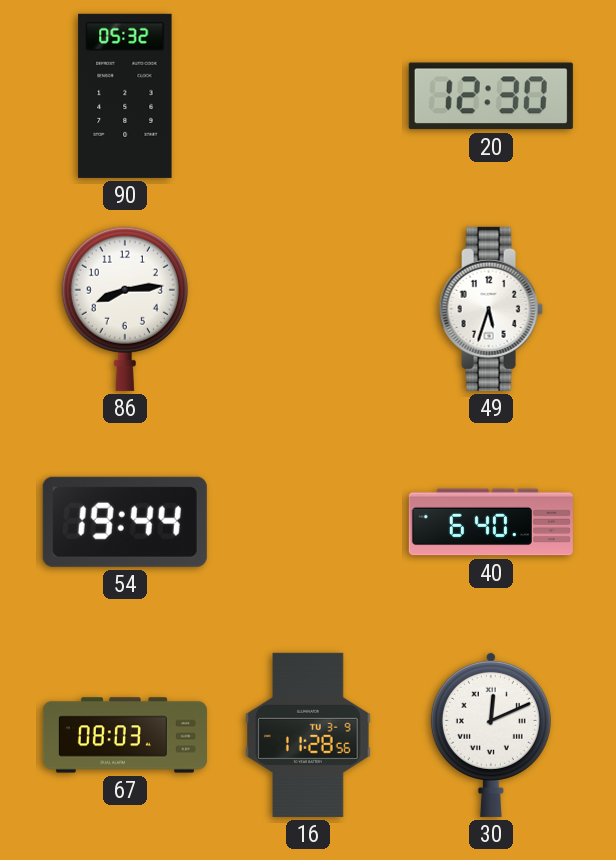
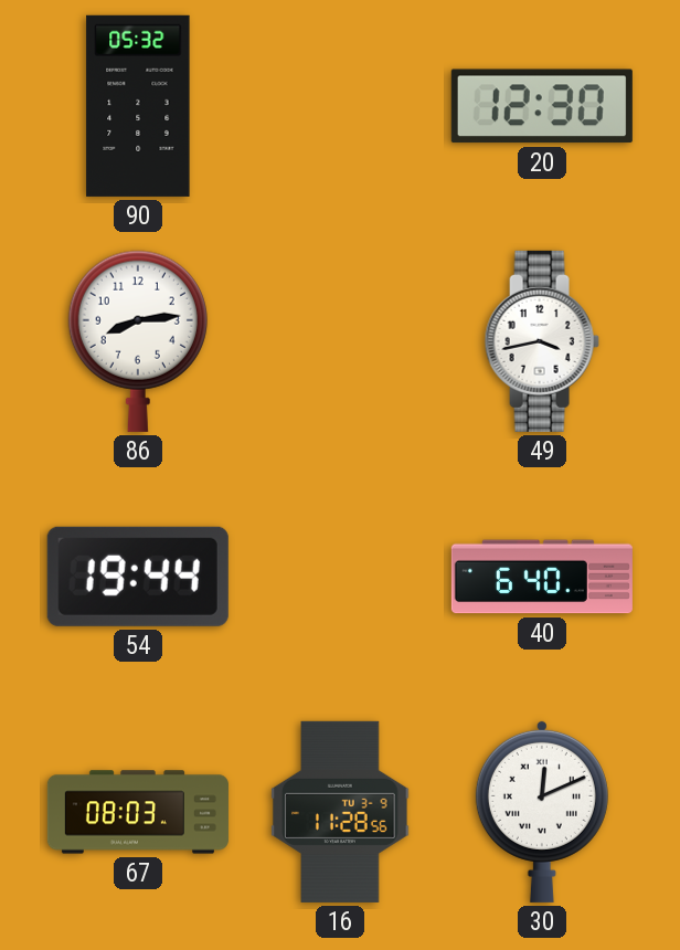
49: 5:33 -> 3:43
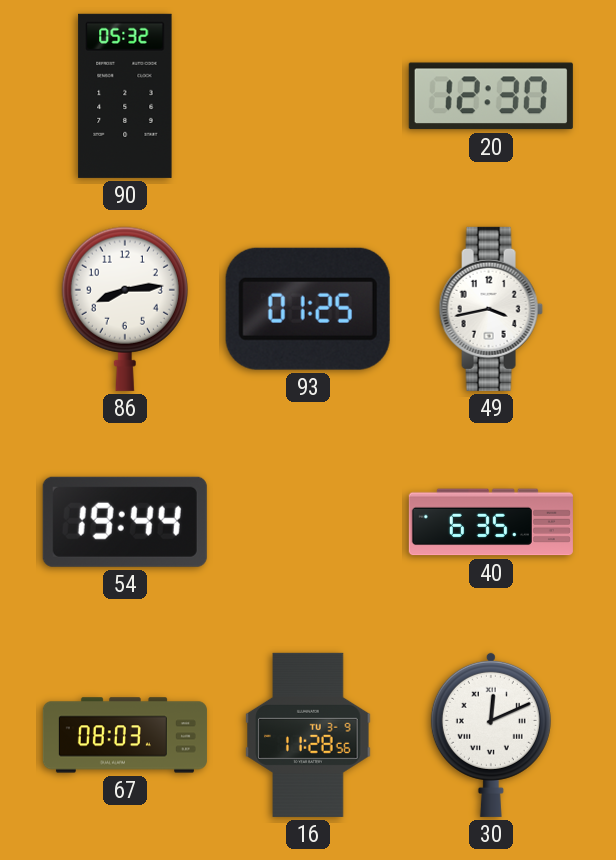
93: none -> 01:25
40: 6:40 -> 6:35
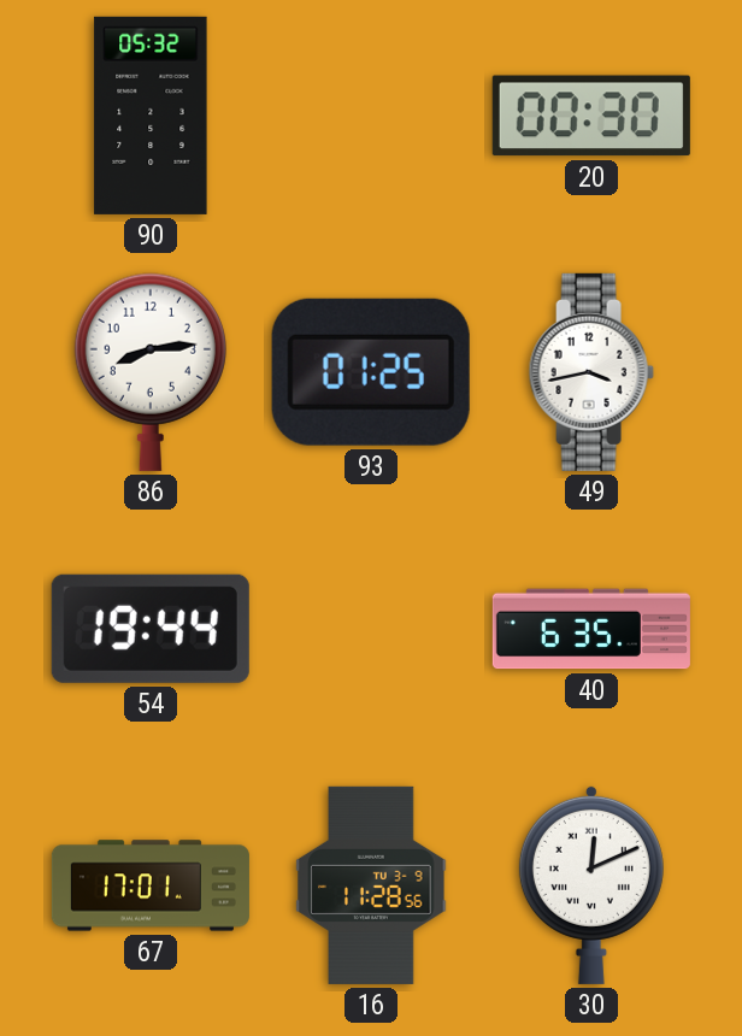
20: 12:30 -> 00:30
67: 08:03 -> 17:01
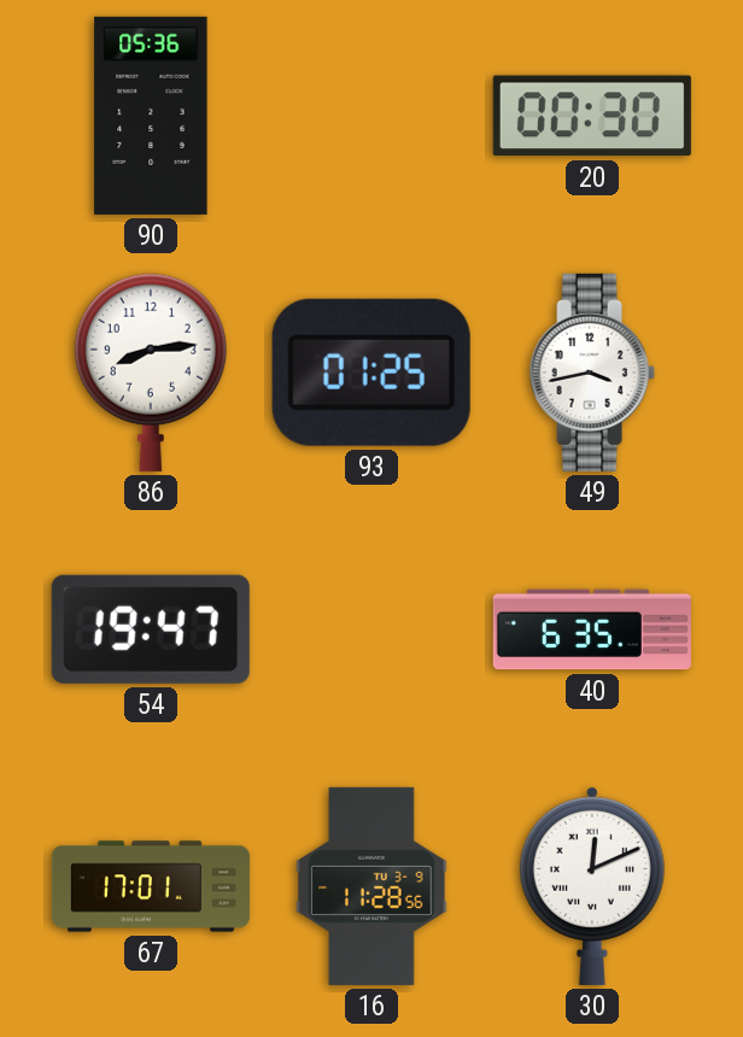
90: 05:32 -> 05:36
54: 19:44 -> 19:47
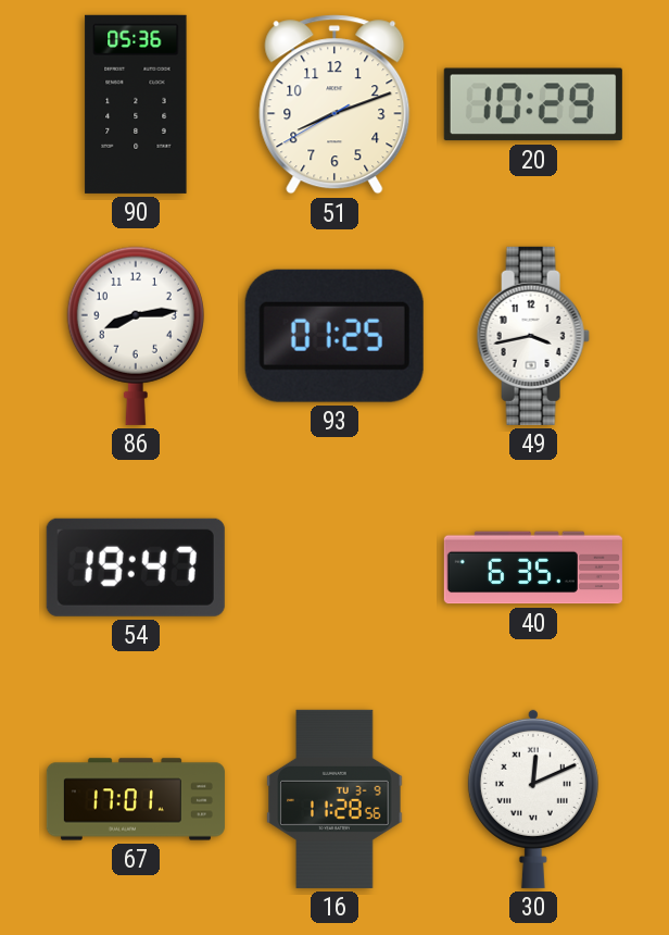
51: none -> 8:11
20: 00:30 -> 10:29
